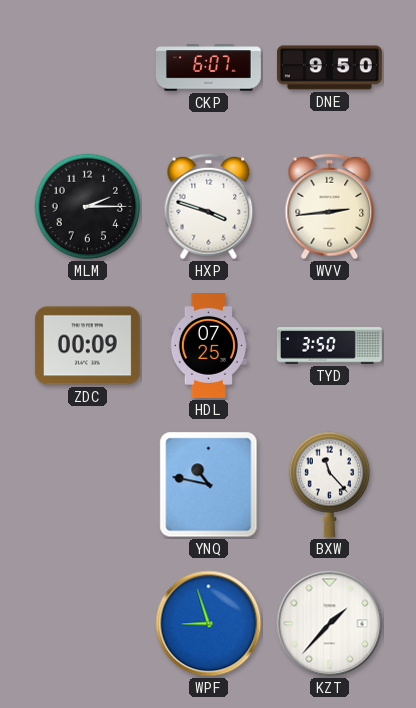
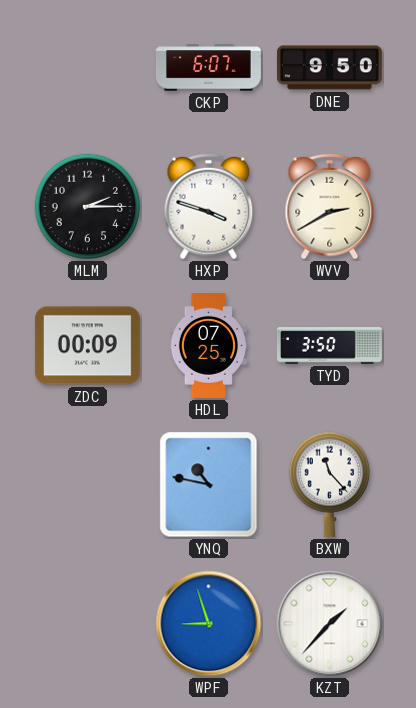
WVV: 2:44 -> 2:40
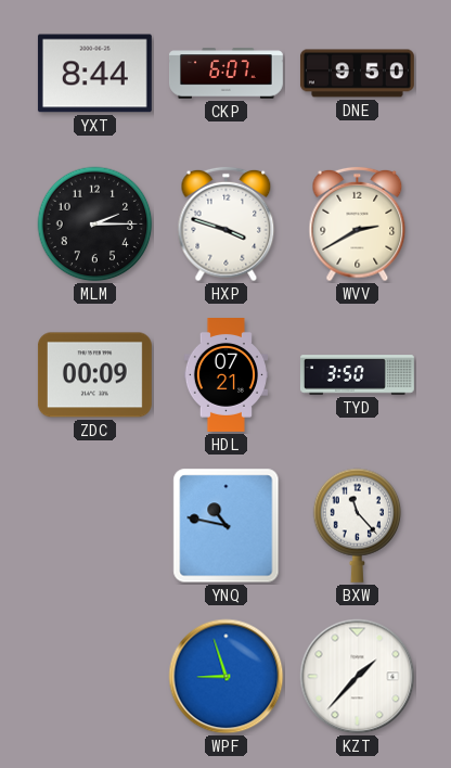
YXT: none -> 8:44
HDL: 07:25 -> 07:21
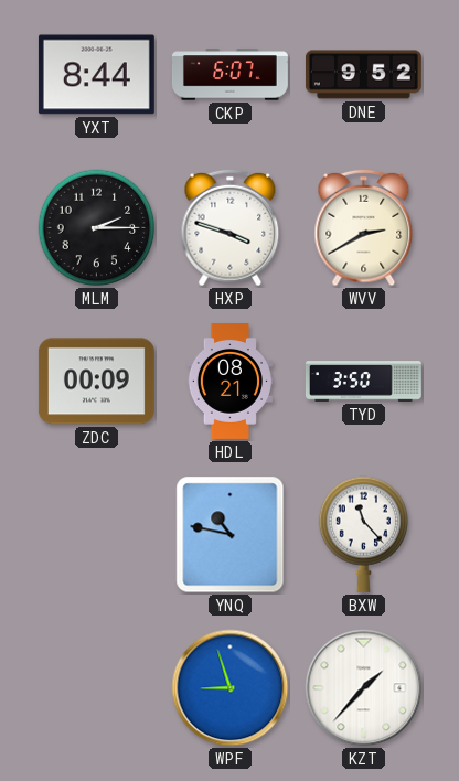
DNE: 9:50 -> 9:52
HDL: 07:21 -> 08:21
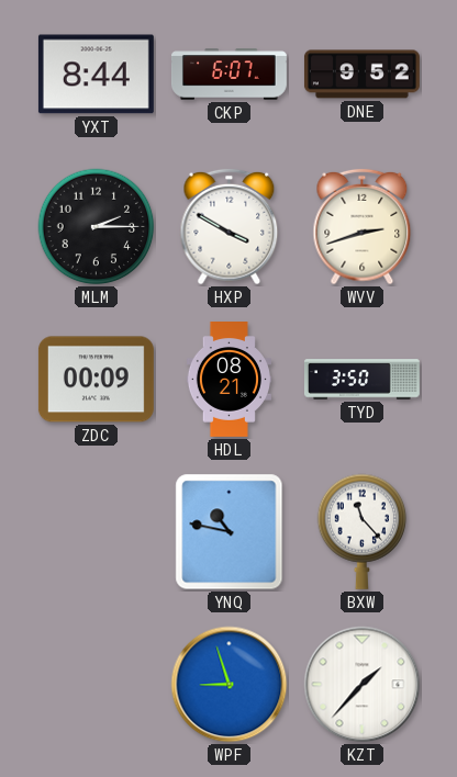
HXP: 3:48 -> 3:50
WVV: 2:40 -> 2:42
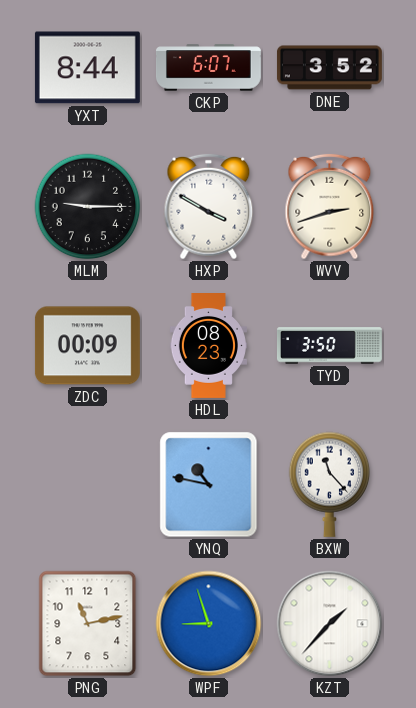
DNE: 9:52 -> 3:52
MLM: 2:15 -> 9:15
HDL: 08:21 -> 08:23
PNG: none -> 11:13
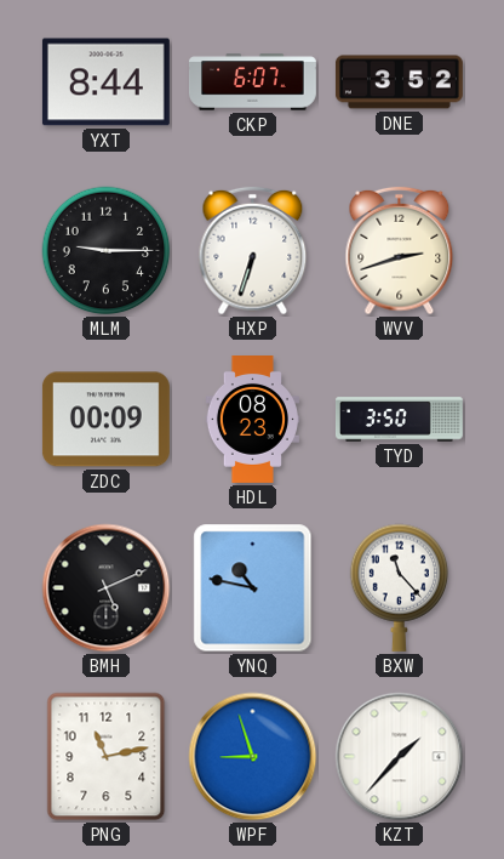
HXP: 3:50 -> 6:33
BMH: none -> 5:11
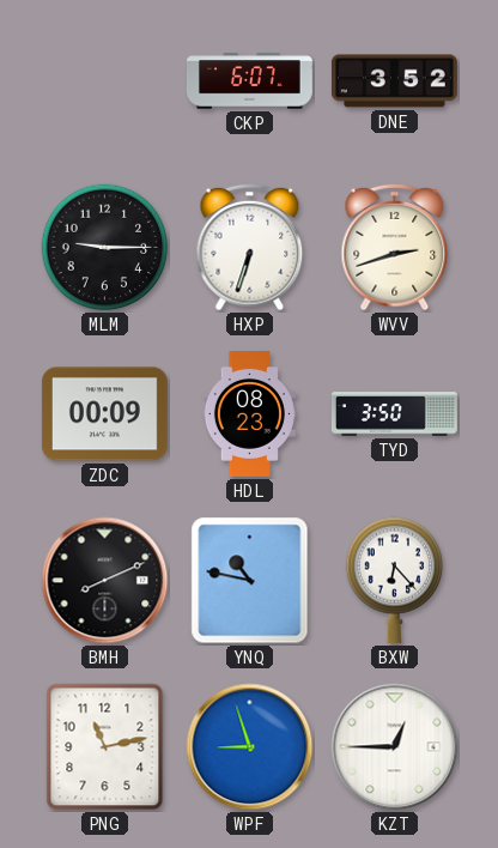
YXT: 8:44 -> none
BMH: 5:11 -> 8:11
BXW: 11:23 -> 6:23
KZT: 1:37 -> 12:45
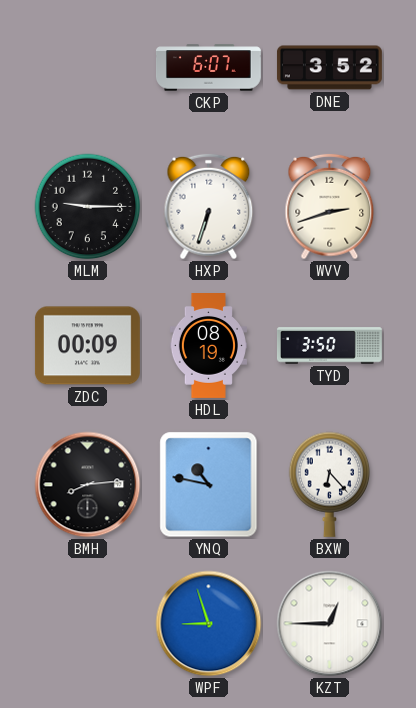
HDL: 08:23 -> 08:19
BMH: 8:11 -> 8:14
PNG: 11:13 -> none
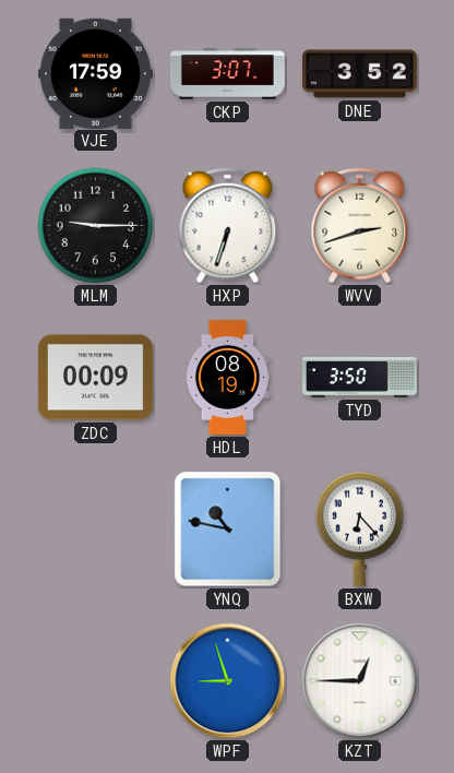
VJE: none -> 17:59
CKP: 6:07 -> 3:07
BMH: 8:14 -> none
